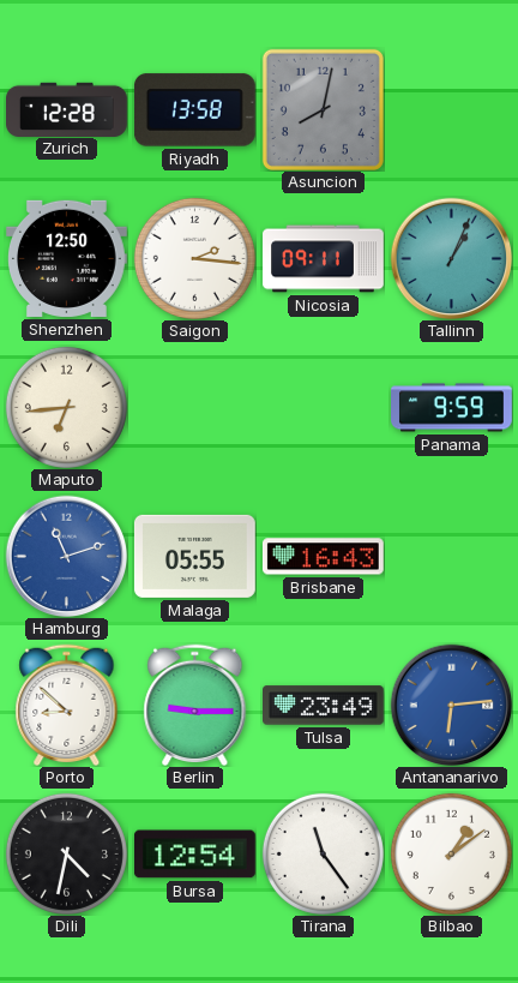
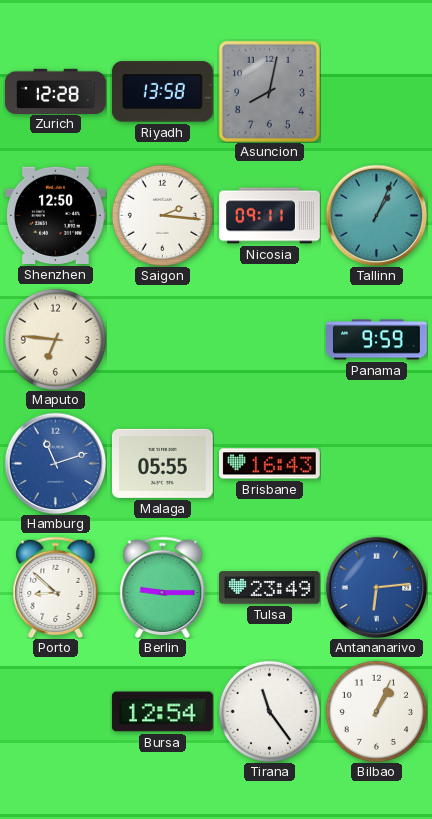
Maputo: 6:44 -> 6:46
Dili: 4:32 -> none
Bilbao: 1:09 -> 1:04
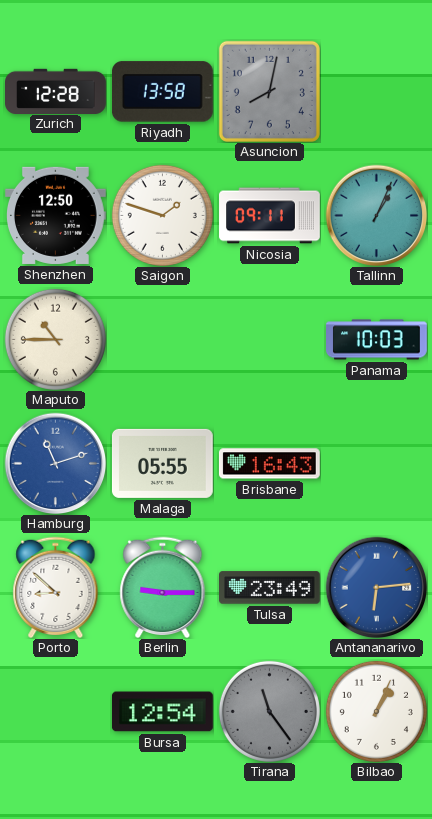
Saigon: 2:16 -> 1:48
Maputo: 6:46 -> 10:45
Panama: 9:59 -> 10:03
Tirana dial: white -> grey
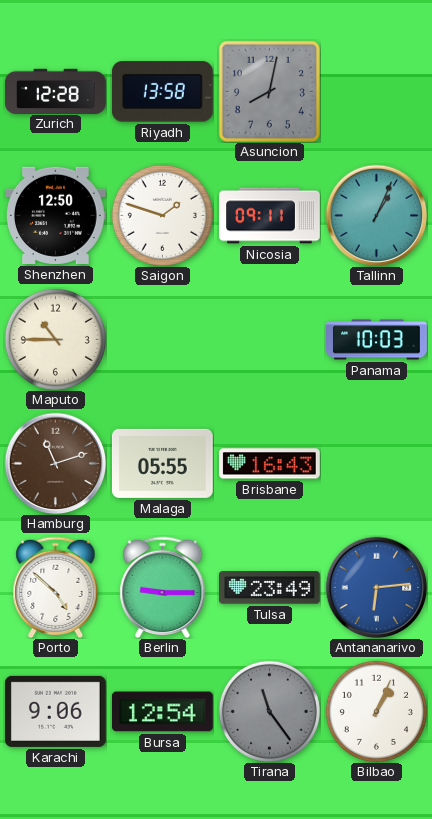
Hamburg dial: blue -> brown
Porto: 8:52 -> 4:52
Karachi: none -> 9:06
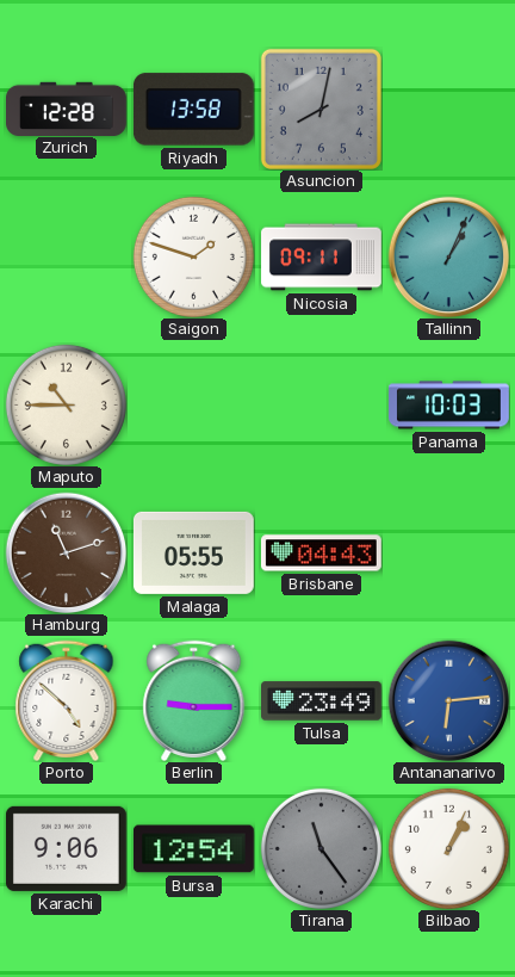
Shenzhen: 12:50 -> none
Brisbane: 16:43 -> 04:43
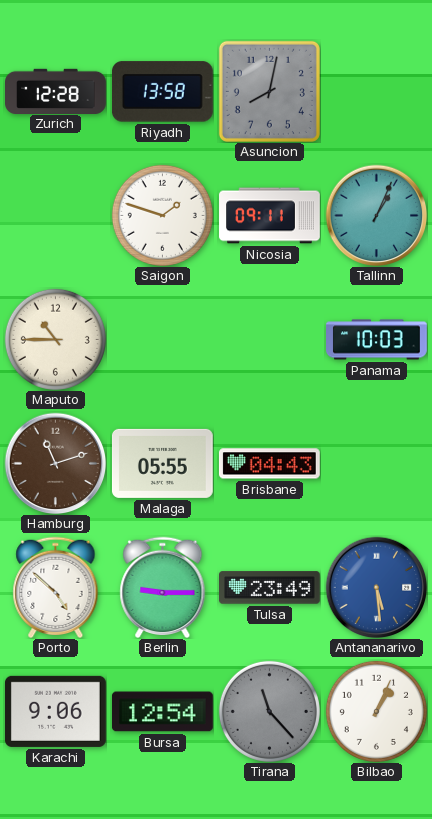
Antananarivo: 6:14 -> 5:29
Tirana: 11:24 -> 11:23
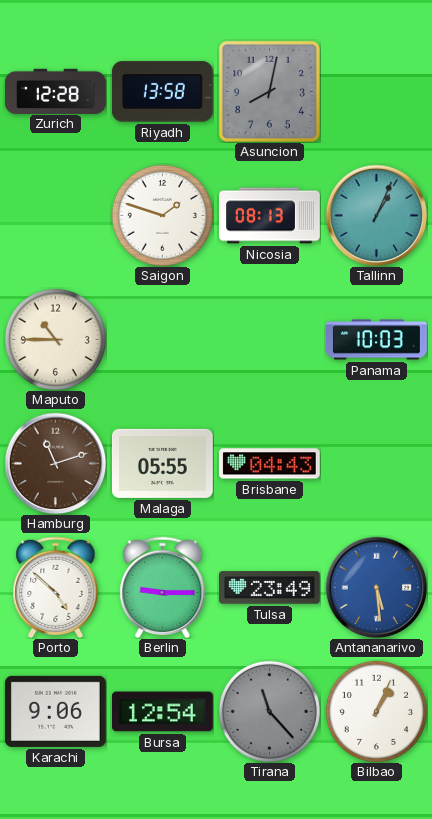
Nicosia: 09:11 -> 08:13
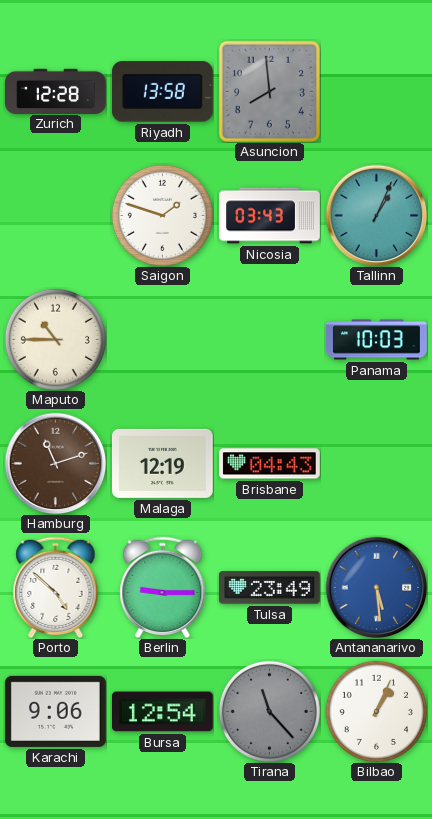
Asuncion: 8:02 -> 7:59
Nicosia: 08:13 -> 03:43
Malaga: 05:55 -> 12:19
